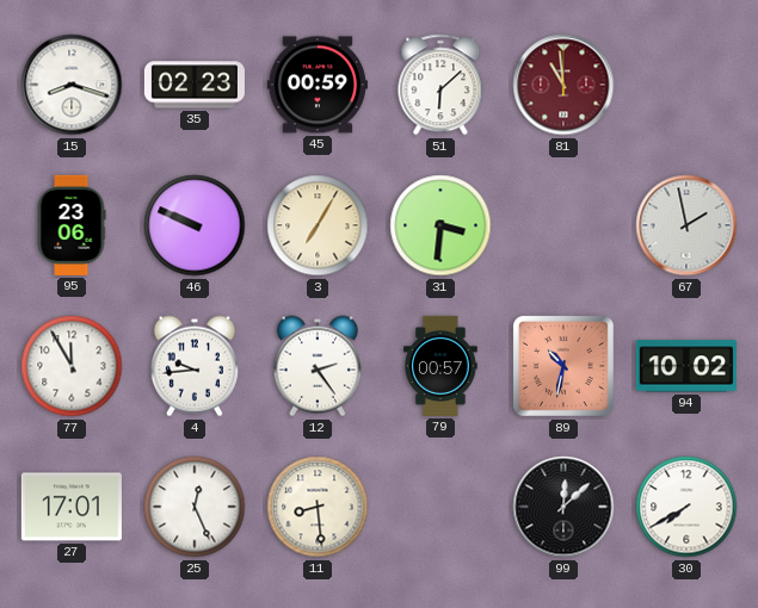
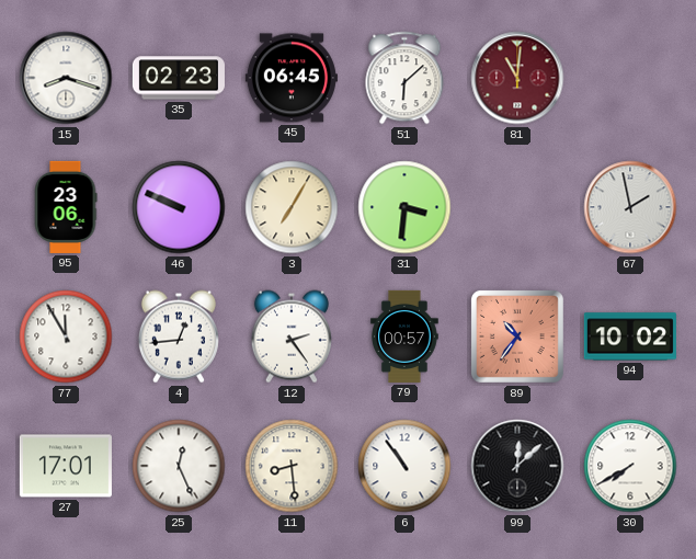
45: 00:59 -> 06:45
81: 10:59 -> 11:01
4: 9:44 -> 12:44
89: 10:32 -> 10:36
6: none -> 10:54
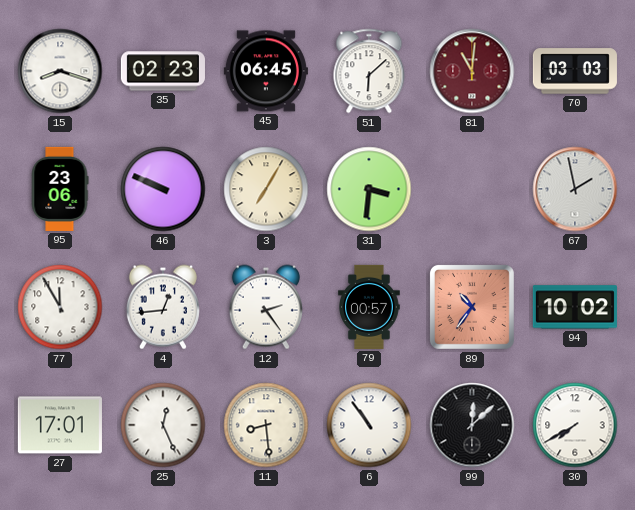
70: none -> 03:03
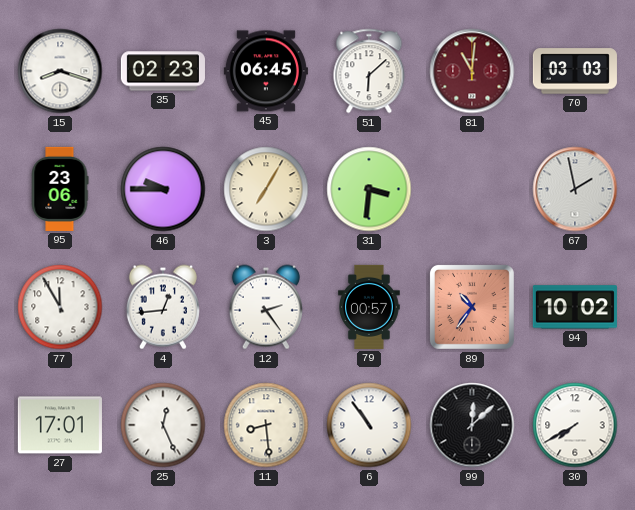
46: 9:49 -> 9:45
